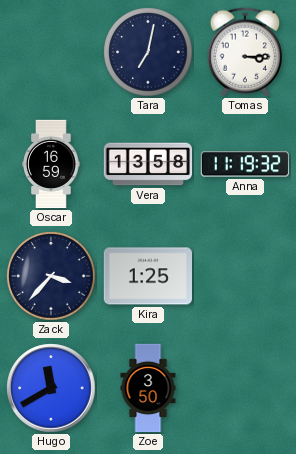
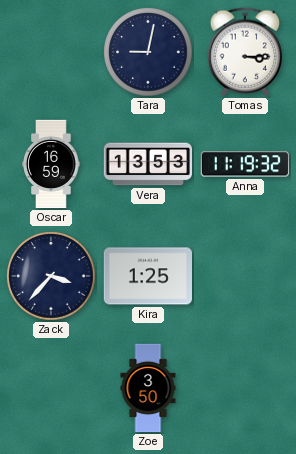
Tara: 7:02 -> 9:02
Vera: 13:58 -> 13:53
Hugo: 11:40 -> none
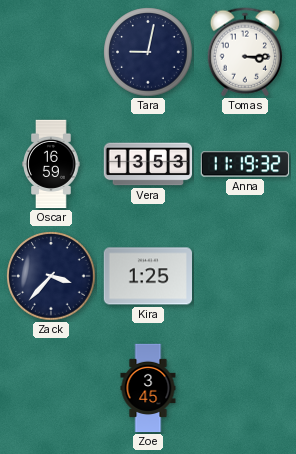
Zoe: 3:50 -> 3:45
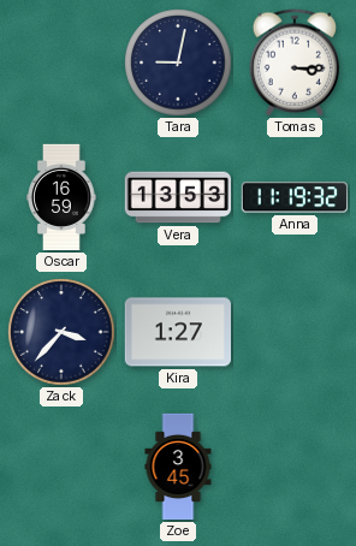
Kira: 1:25 -> 1:27
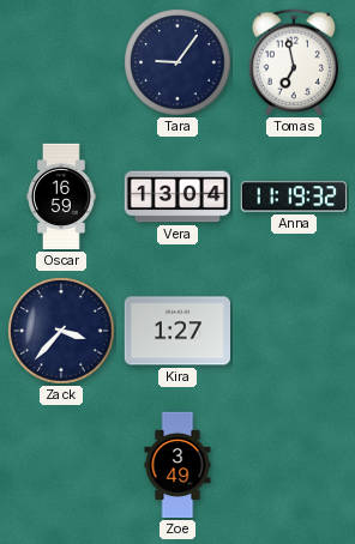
Tara: 9:02 -> 9:06
Tomas: 3:15 -> 6:58
Vera: 13:53 -> 13:04
Zoe: 3:45 -> 3:49
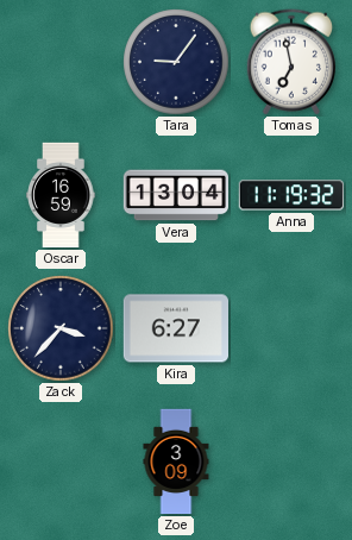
Kira: 1:27 -> 6:27
Zoe: 3:49 -> 3:09
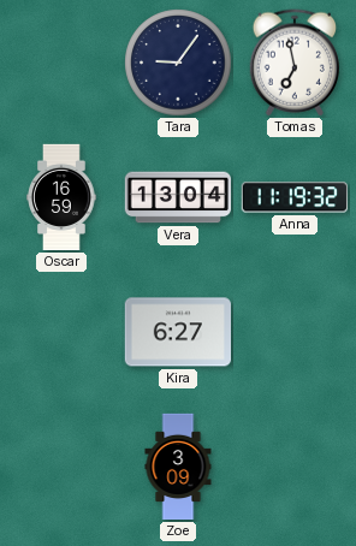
Zack: 3:37 -> none
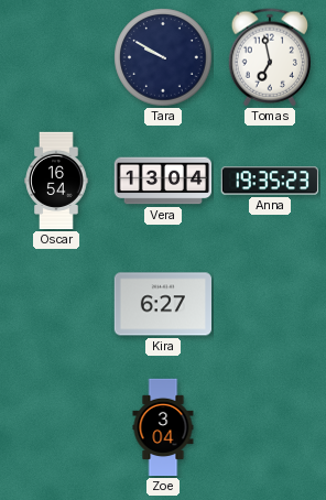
Tara: 9:06 -> 9:50
Oscar: 16:59 -> 16:54
Anna: 11:19 -> 19:35
Zoe: 3:09 -> 3:04
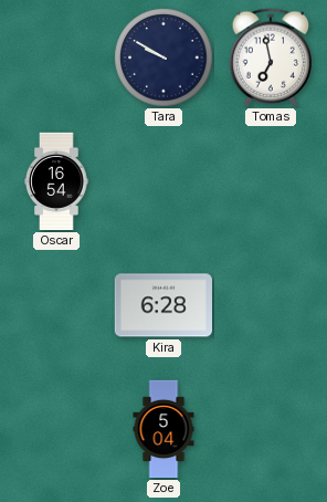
Vera: 13:04 -> none
Anna: 19:35 -> none
Kira: 6:27 -> 6:28
Zoe: 3:04 -> 5:04
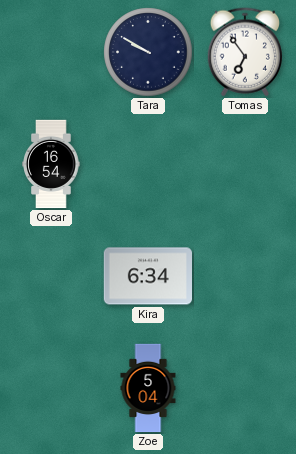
Tomas: 6:58 -> 6:54
Kira: 6:28 -> 6:34
